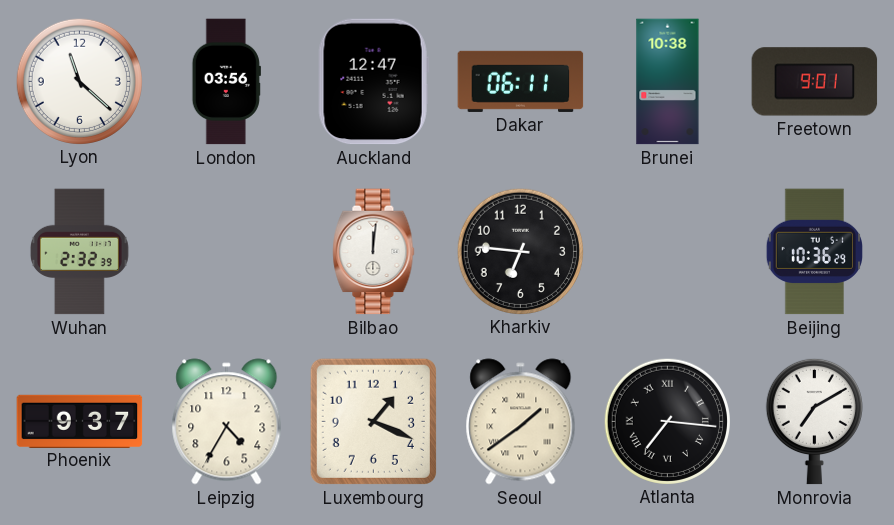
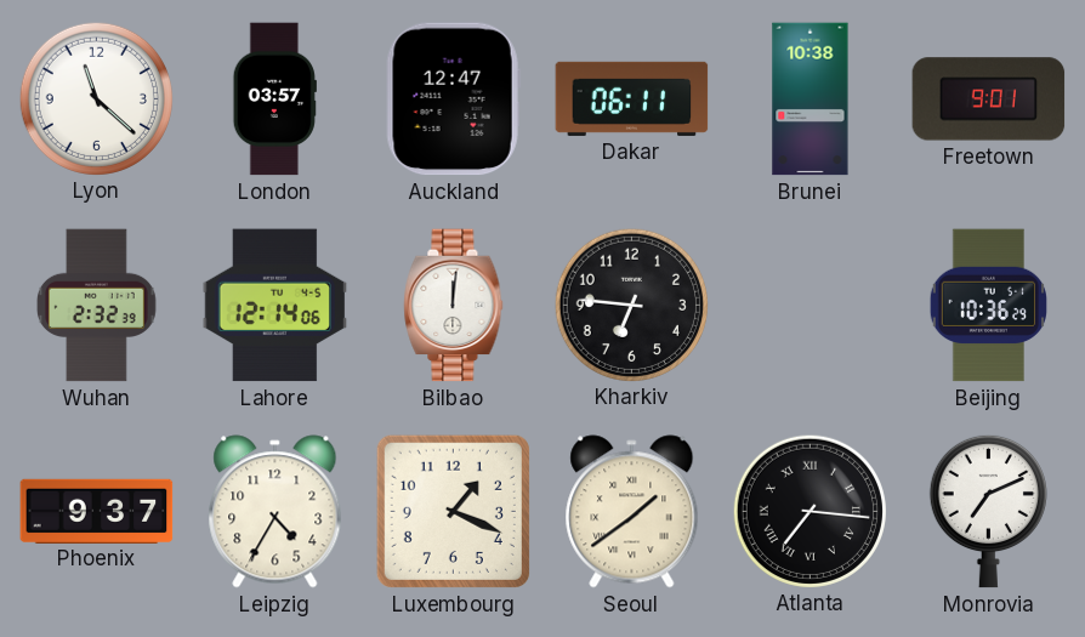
London: 03:56 -> 03:57
Lahore: none -> 12:14
Monrovia: 7:10 -> 7:11
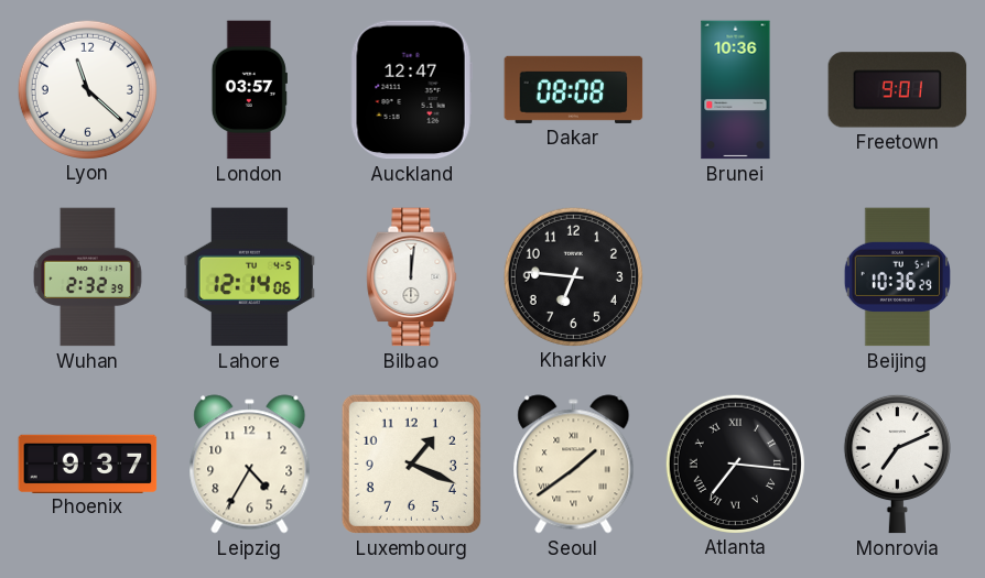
Dakar: 06:11 -> 08:08
Brunei: 10:38 -> 10:36
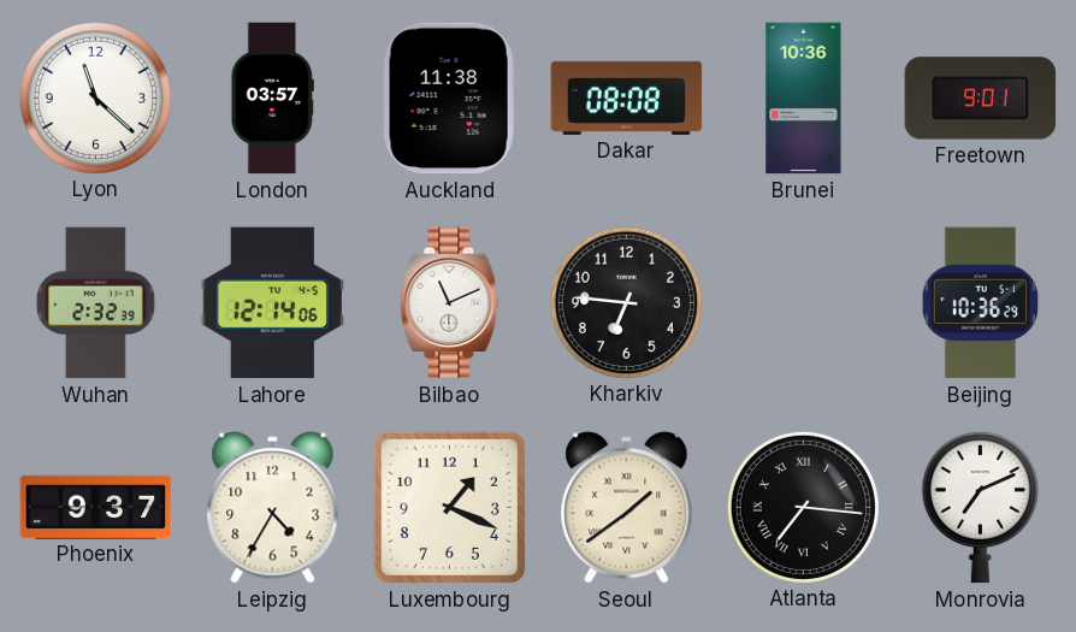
Auckland: 12:47 -> 11:38
Bilbao: 12:01 -> 11:11
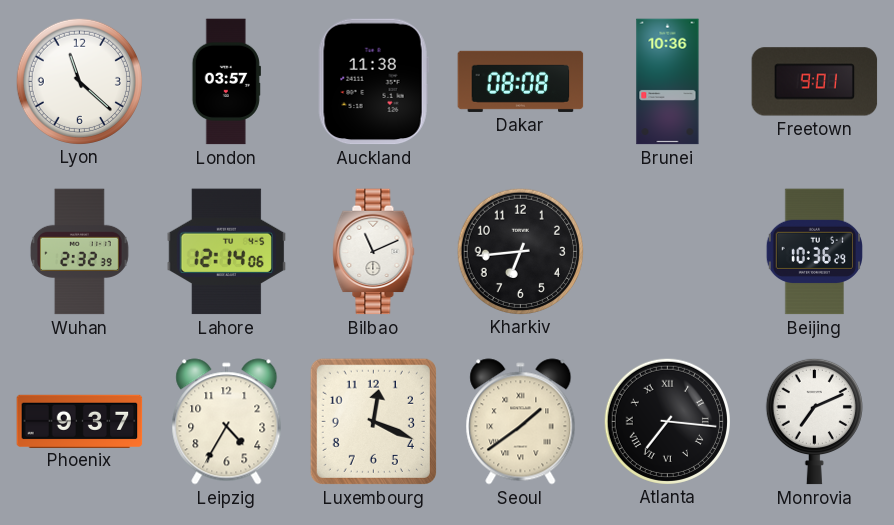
Kharkiv: 6:46 -> 6:44
Luxembourg: 1:19 -> 12:19
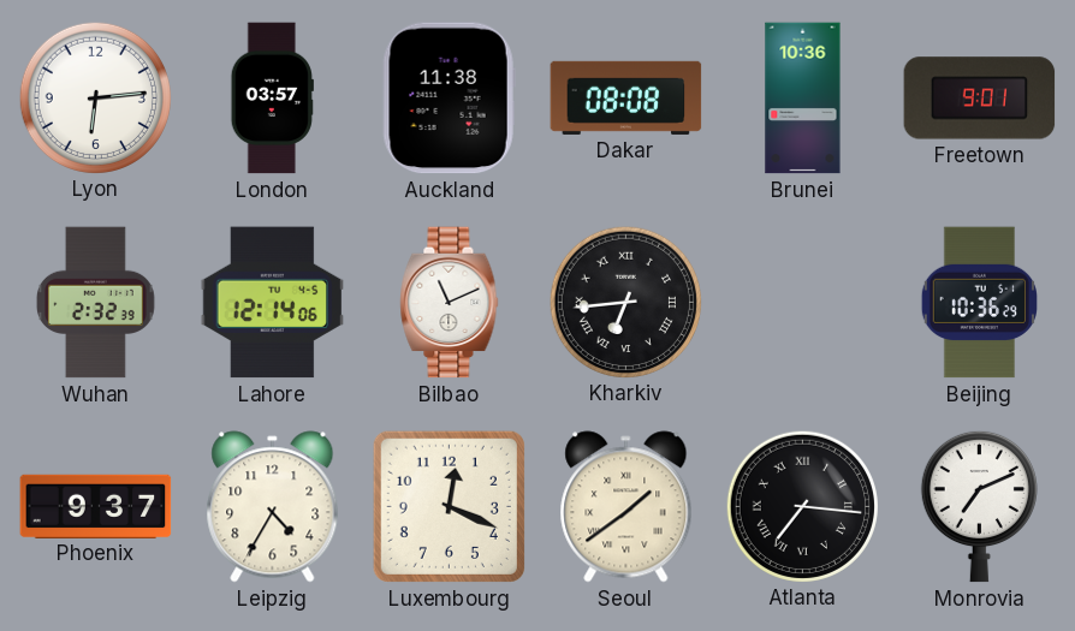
Lyon: 11:22 -> 6:14
Kharkiv numerals: Arabic -> Roman
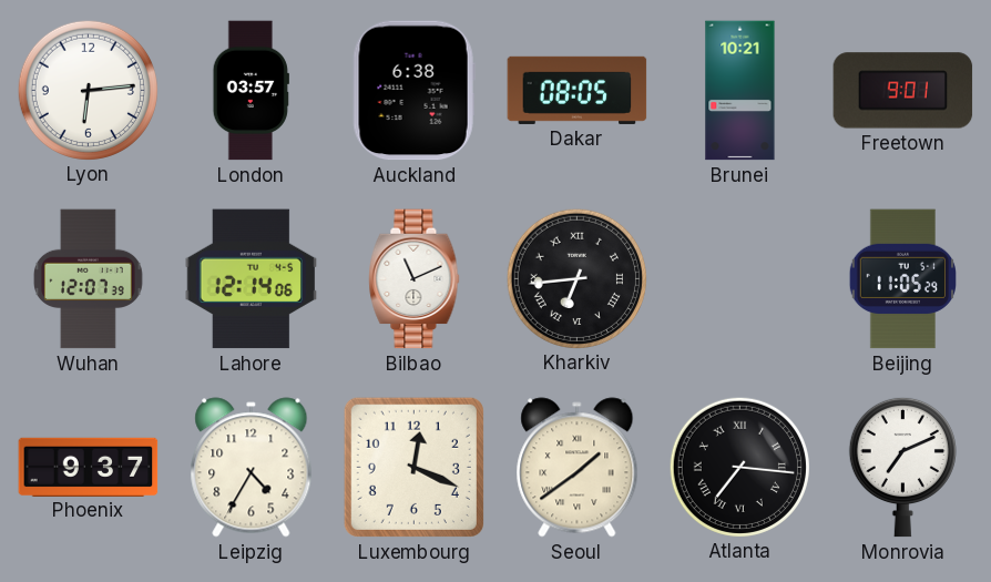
Auckland: 11:38 -> 6:38
Dakar: 08:08 -> 08:05
Brunei: 10:36 -> 10:21
Wuhan: 2:32 -> 12:07
Beijing: 10:36 -> 11:05
